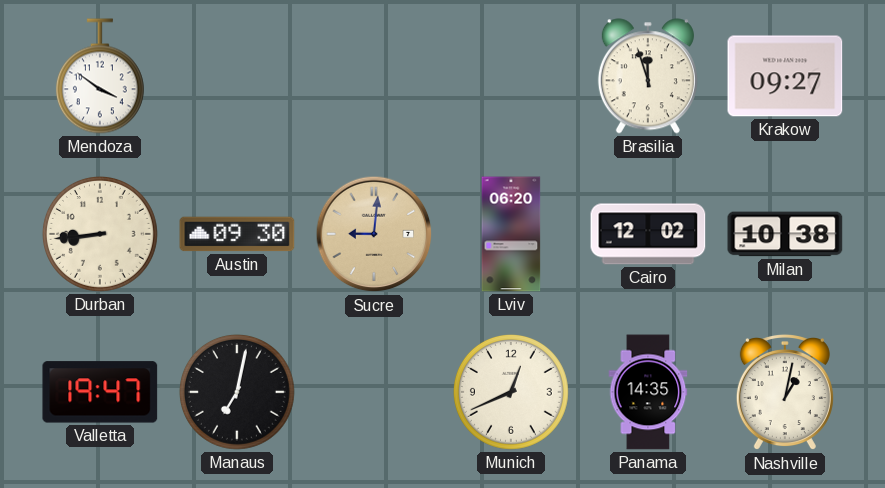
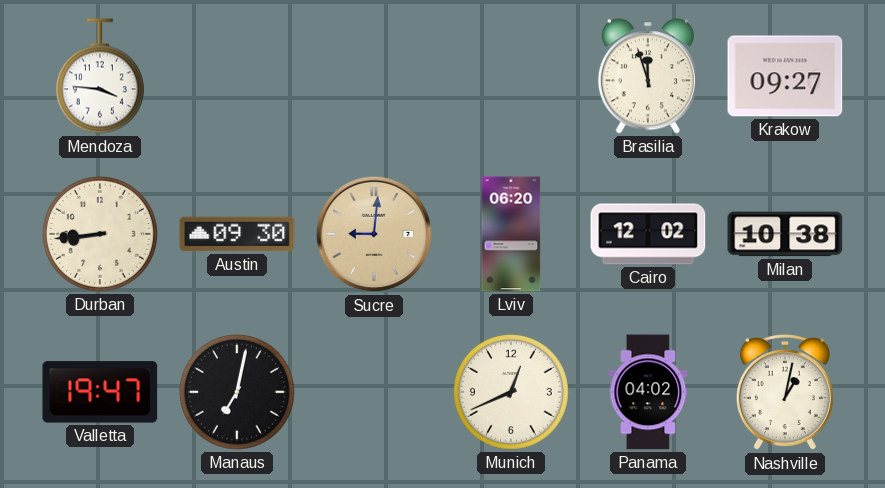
Mendoza: 3:51 -> 3:46
Panama: 14:35 -> 04:02
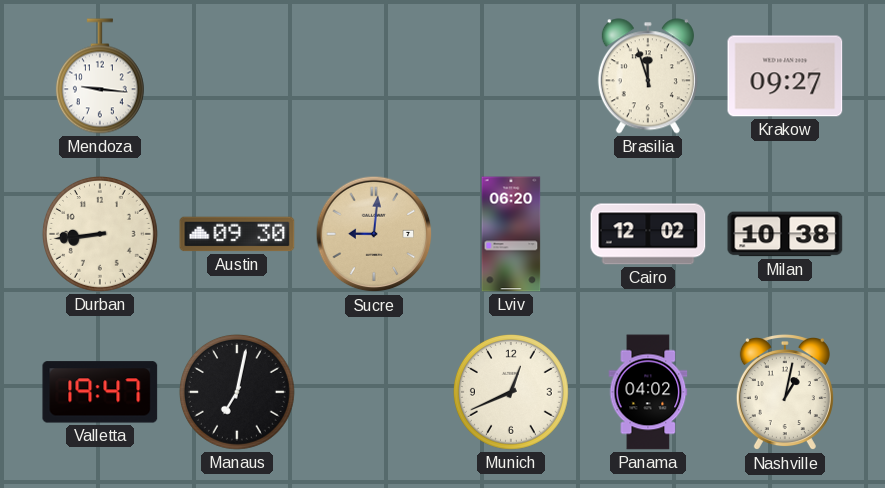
Mendoza: 3:46 -> 9:16
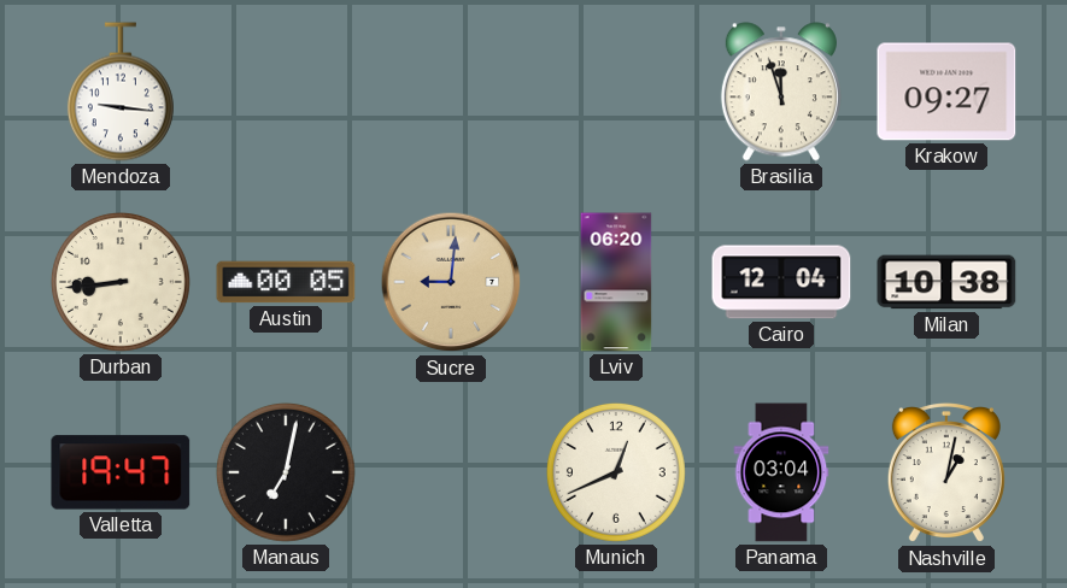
Austin: 09:30 -> 00:05
Cairo: 12:02 -> 12:04
Panama: 04:02 -> 03:04
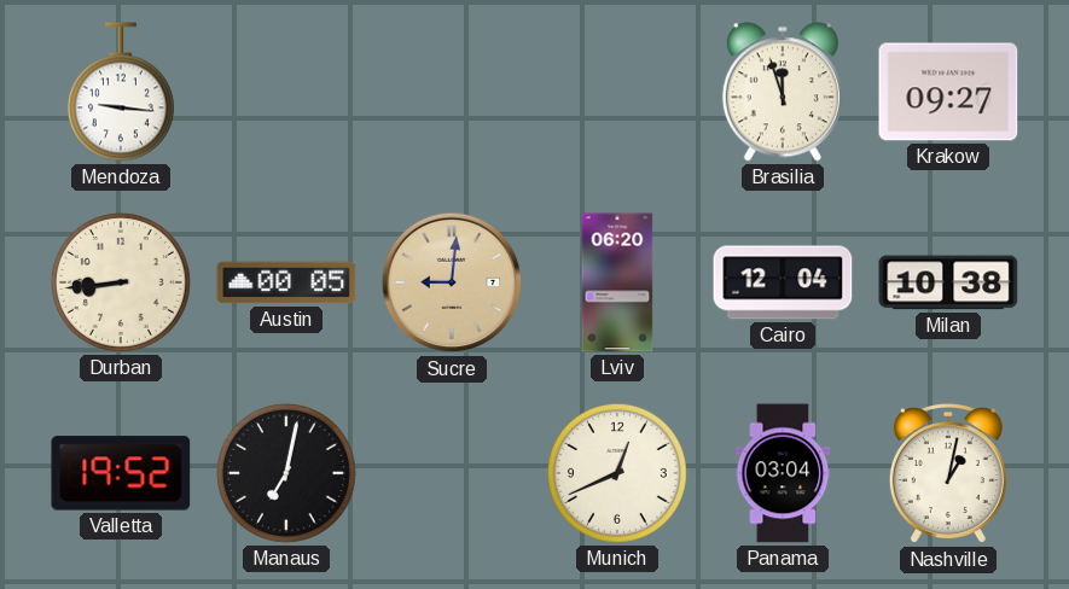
Valletta: 19:47 -> 19:52
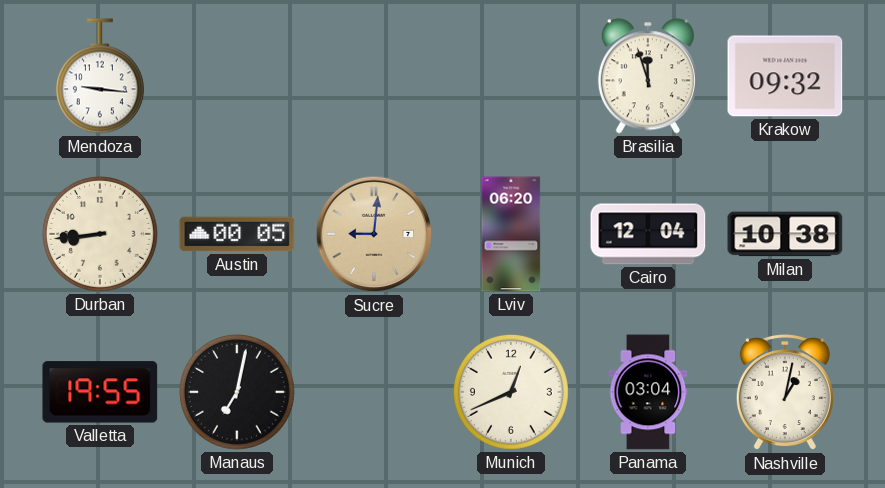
Krakow: 09:27 -> 09:32
Valletta: 19:52 -> 19:55
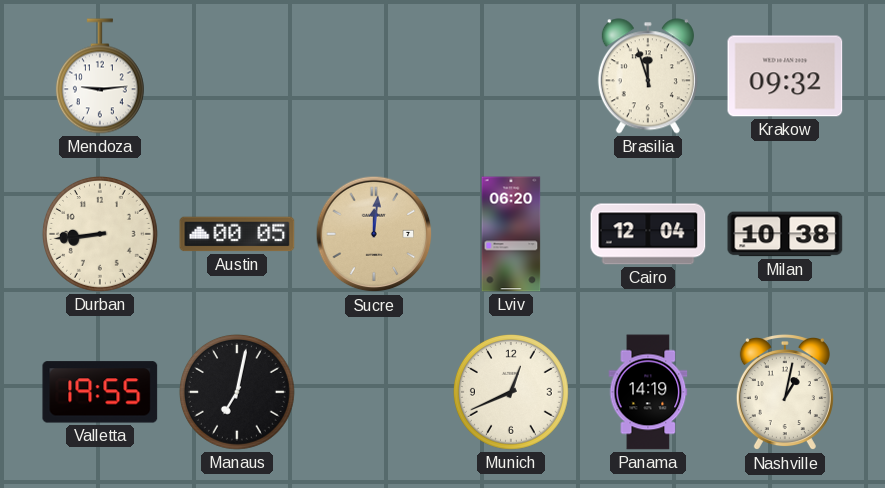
Mendoza: 9:16 -> 9:14
Sucre: 9:01 -> 12:01
Panama: 03:04 -> 14:19
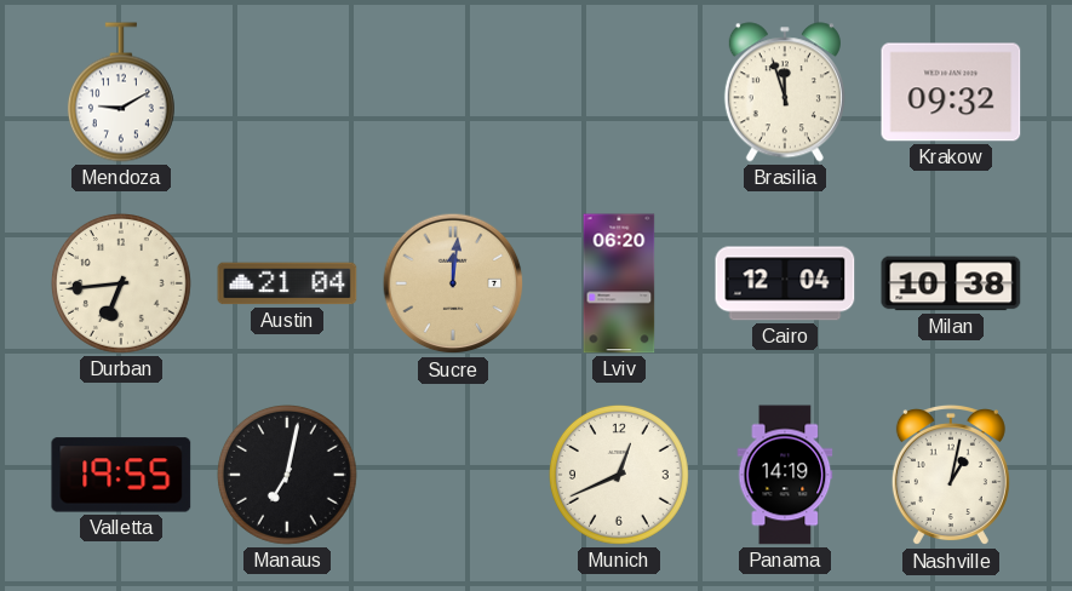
Mendoza: 9:14 -> 9:10
Durban: 8:44 -> 6:44
Austin: 00:05 -> 21:04
